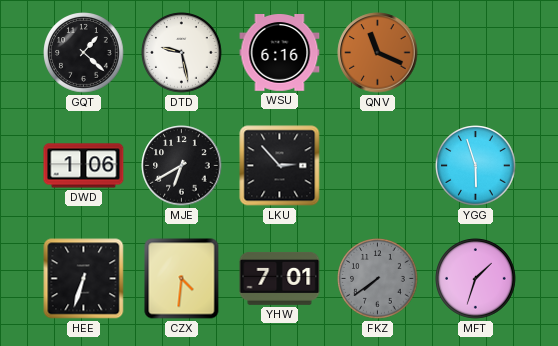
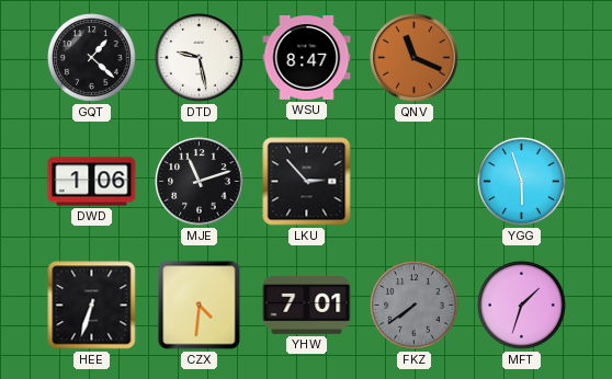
WSU: 6:16 -> 8:47
MJE: 6:40 -> 11:12
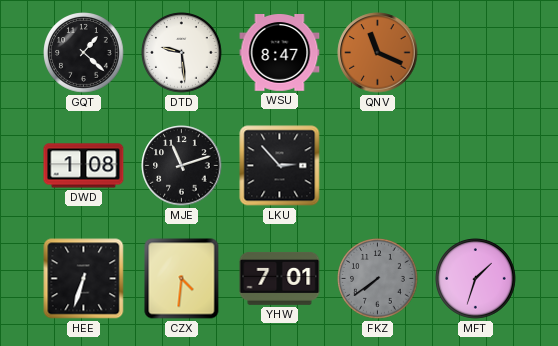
DTD: 9:28 -> 9:29
DWD: 1:06 -> 1:08
YGG: 5:57 -> none
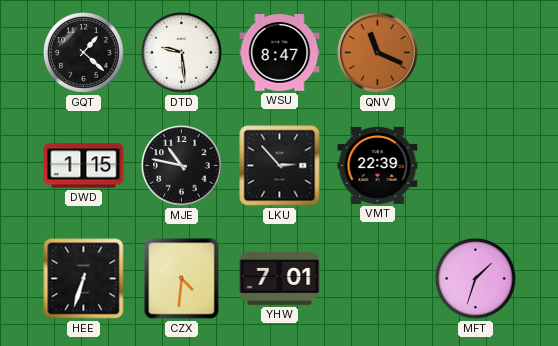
DWD: 1:08 -> 1:15
MJE: 11:12 -> 10:47
VMT: none -> 22:39
FKZ: 7:39 -> none
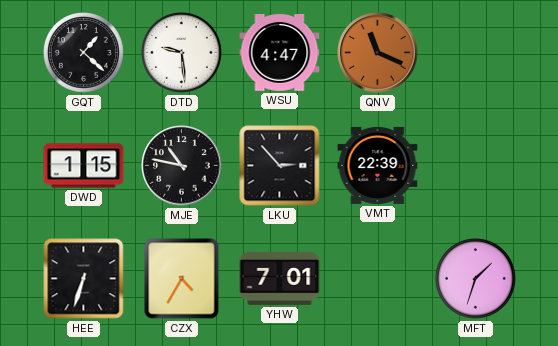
WSU: 8:47 -> 4:47
CZX: 4:31 -> 4:35
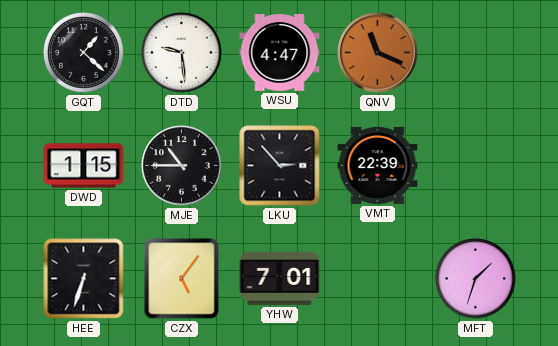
MJE: 10:47 -> 10:45
CZX: 4:35 -> 5:06
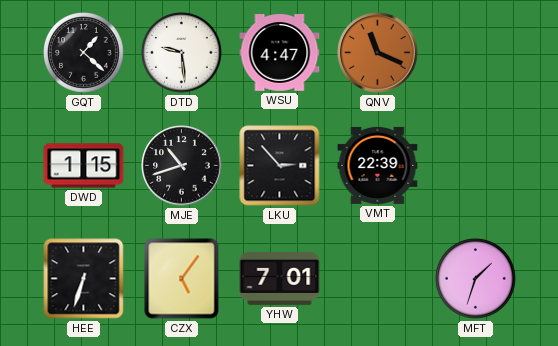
MJE: 10:45 -> 10:42
